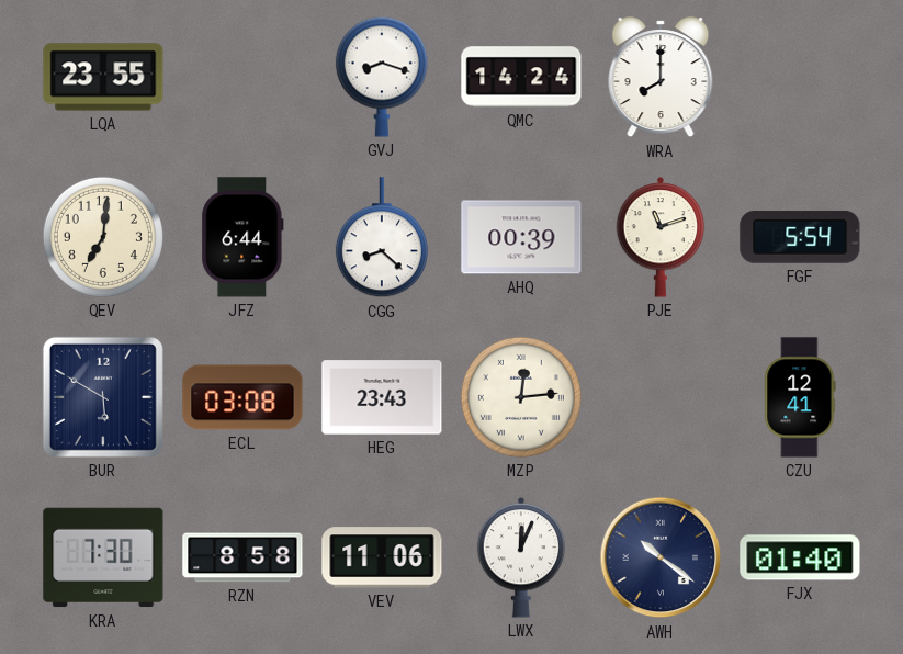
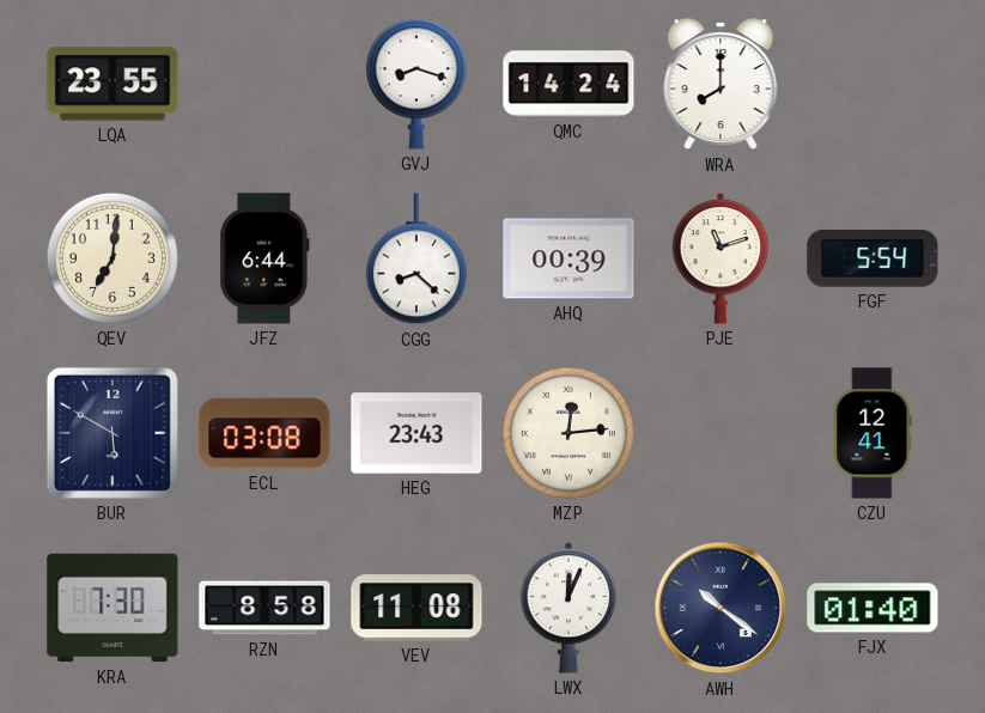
VEV: 11:06 -> 11:08
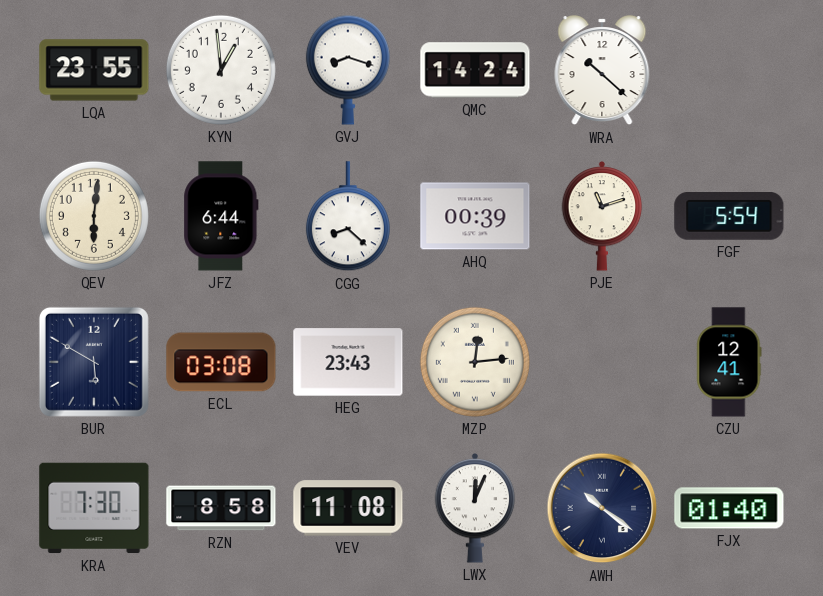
KYN: none -> 12:59
WRA: 8:00 -> 10:22
QEV: 7:01 -> 6:01
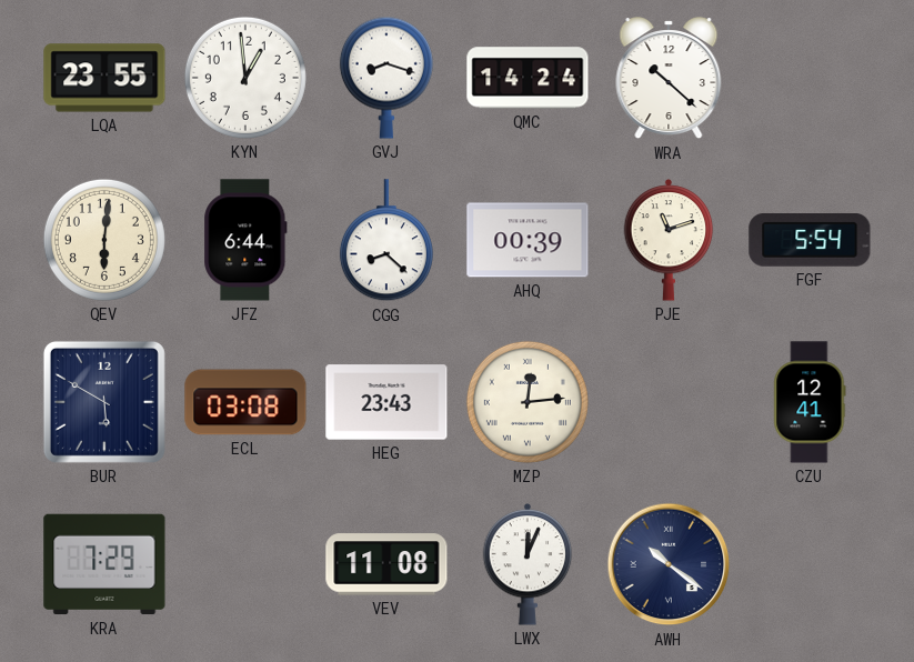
KRA: 7:30 -> 7:29
RZN: 8:58 -> none
FJX: 01:40 -> none
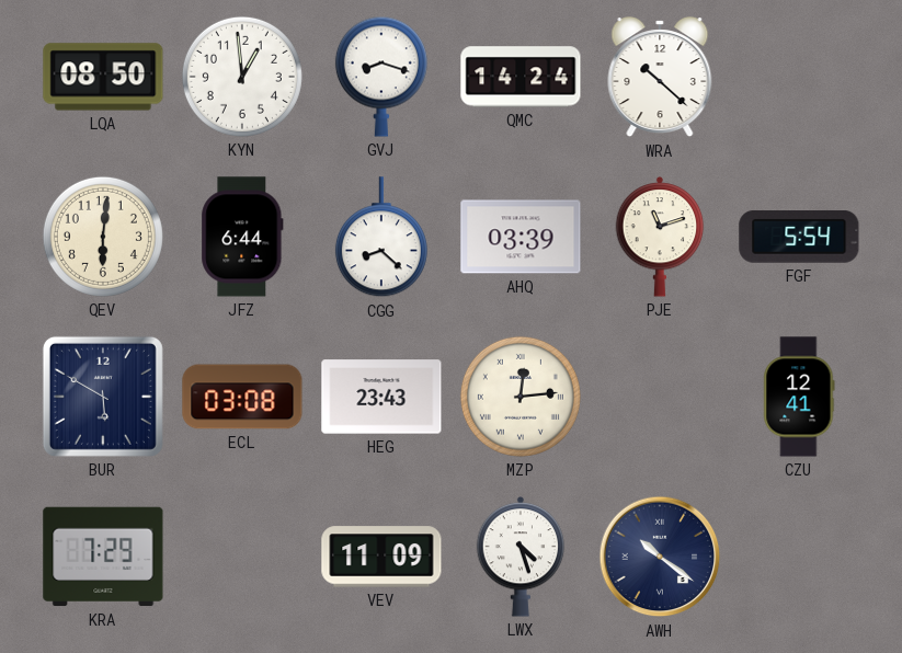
LQA: 23:55 -> 08:50
AHQ: 00:39 -> 03:39
VEV: 11:08 -> 11:09
LWX: 12:04 -> 4:27
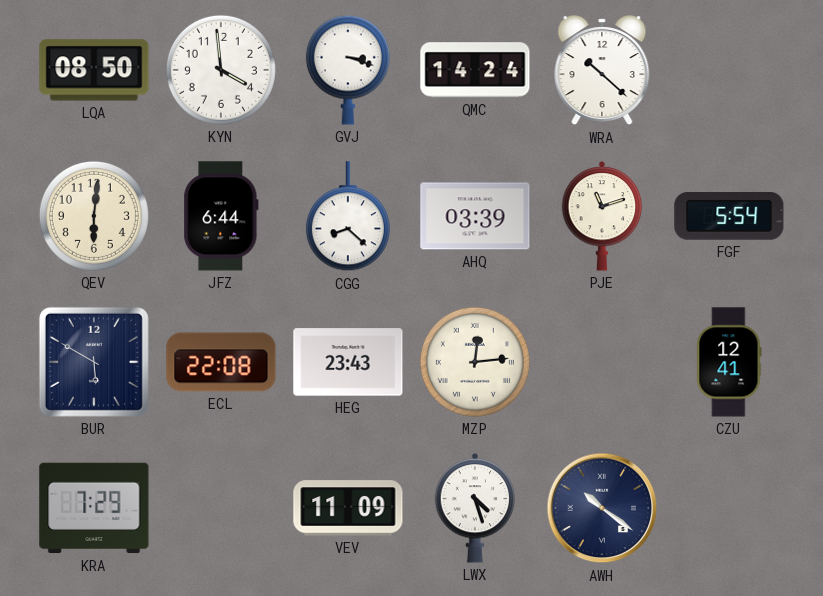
KYN: 12:59 -> 3:59
GVJ: 8:18 -> 3:18
ECL: 03:08 -> 22:08
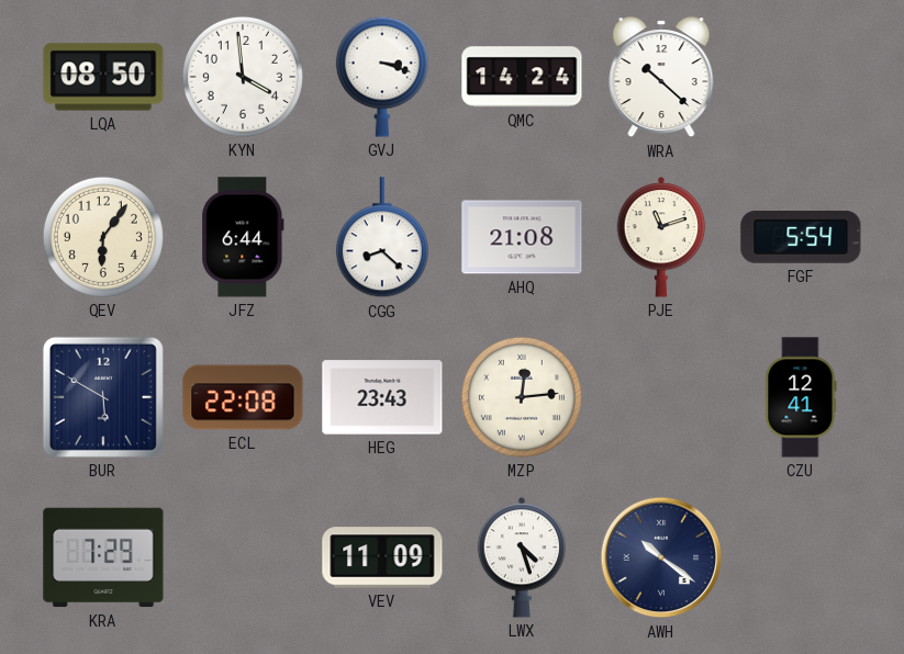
QEV: 6:01 -> 6:06
AHQ: 03:39 -> 21:08
